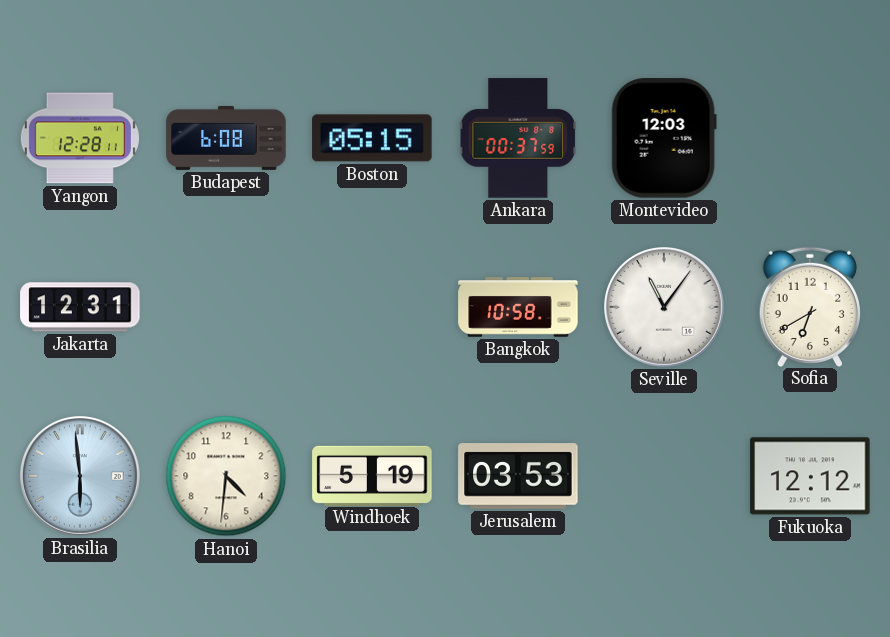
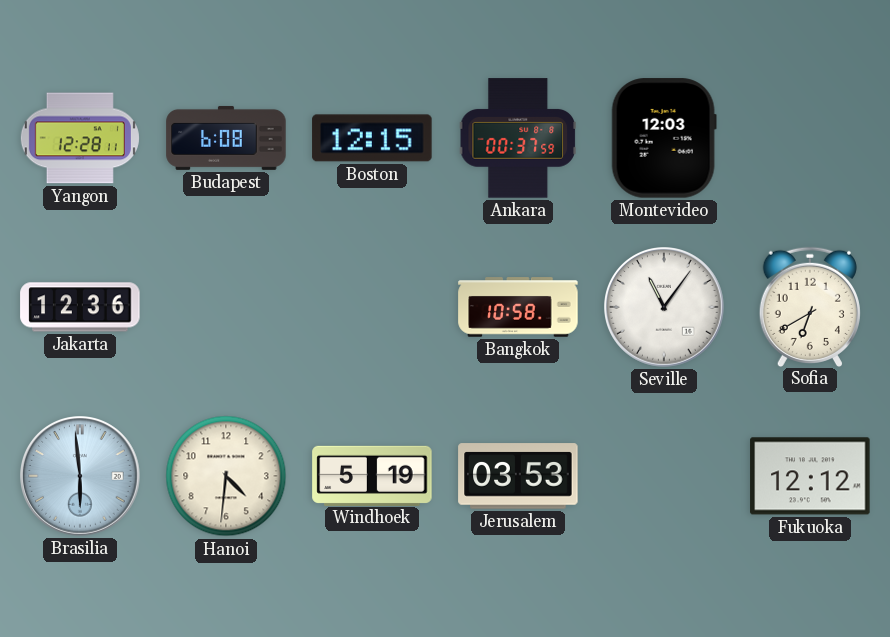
Boston: 05:15 -> 12:15
Jakarta: 12:31 -> 12:36
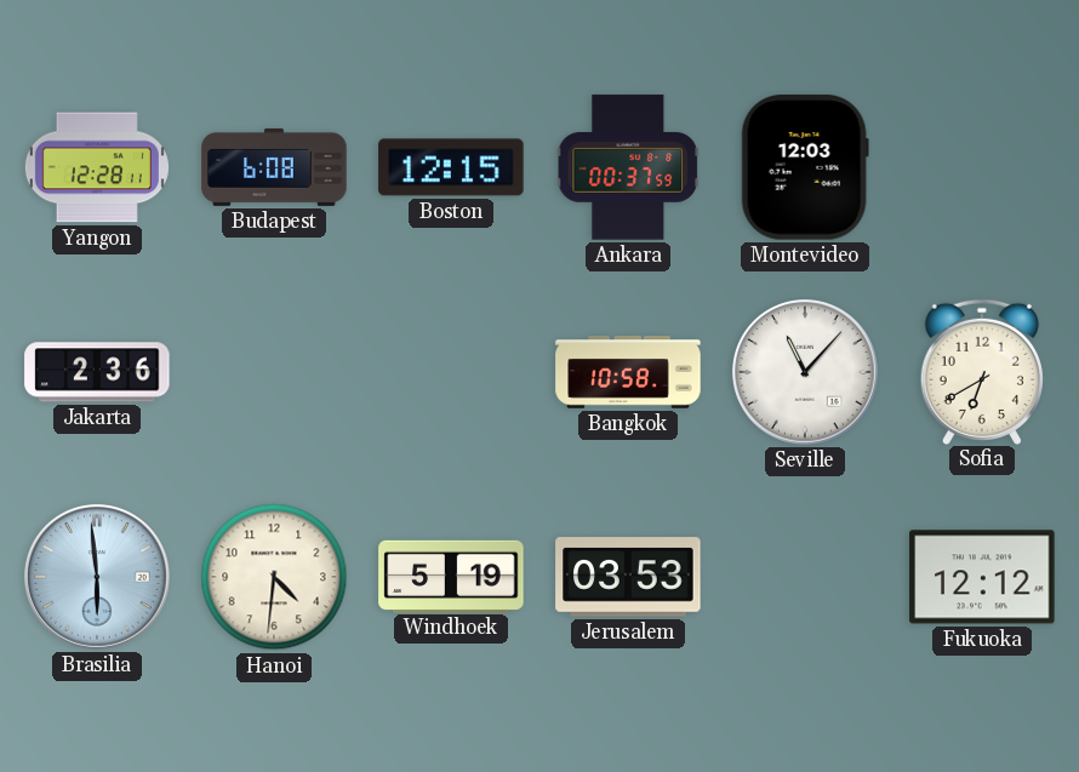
Jakarta: 12:36 -> 2:36
Seville: 11:06 -> 11:07
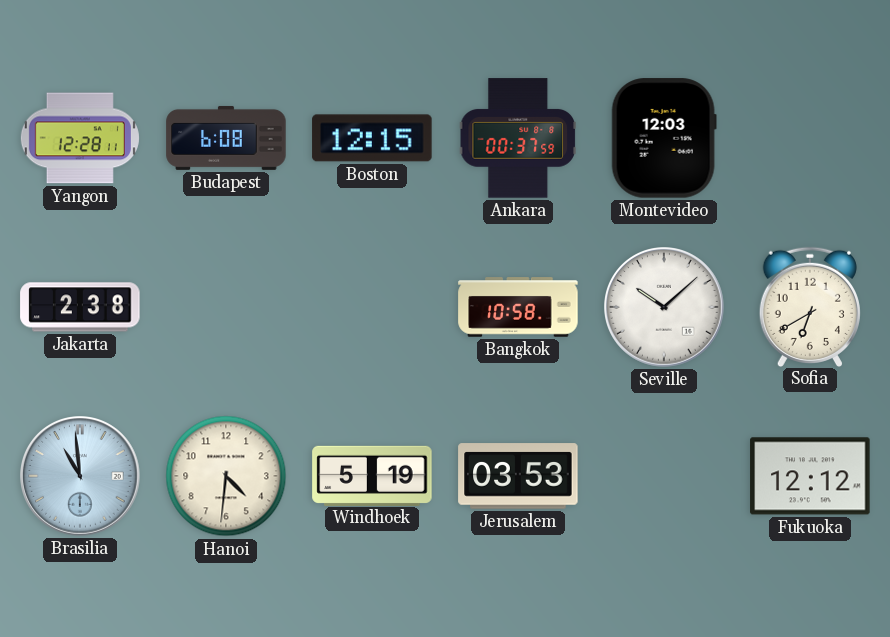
Jakarta: 2:36 -> 2:38
Seville: 11:07 -> 10:08
Brasilia: 5:59 -> 10:59
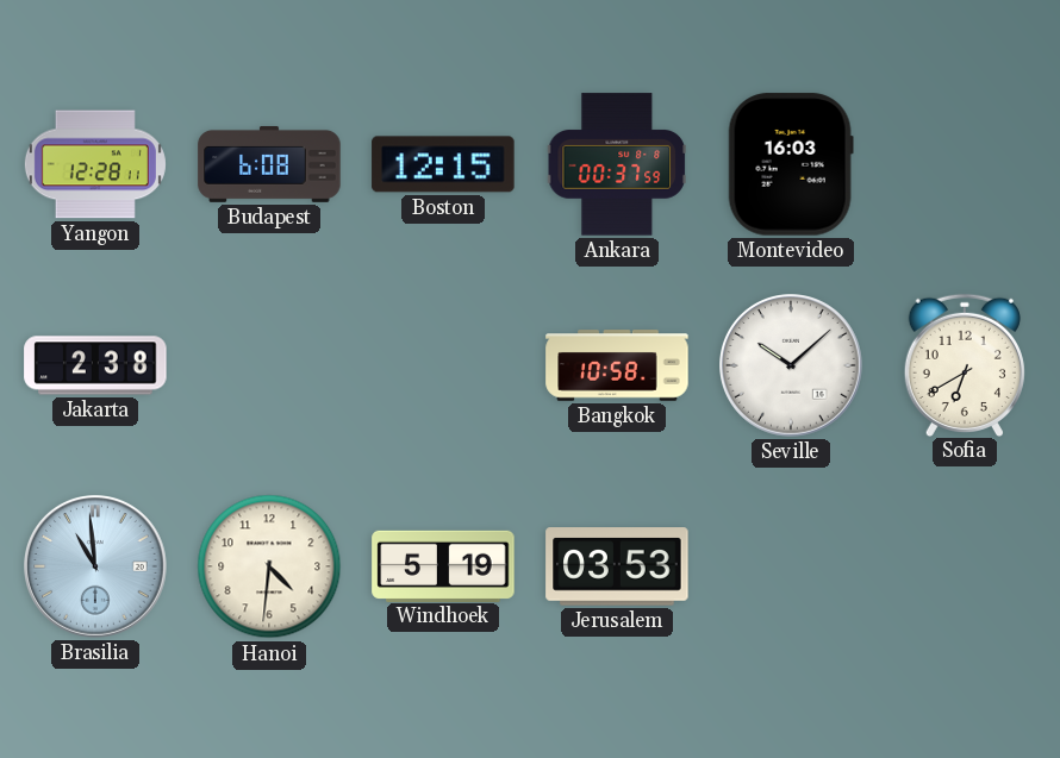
Montevideo: 12:03 -> 16:03
Fukuoka: 12:12 -> none
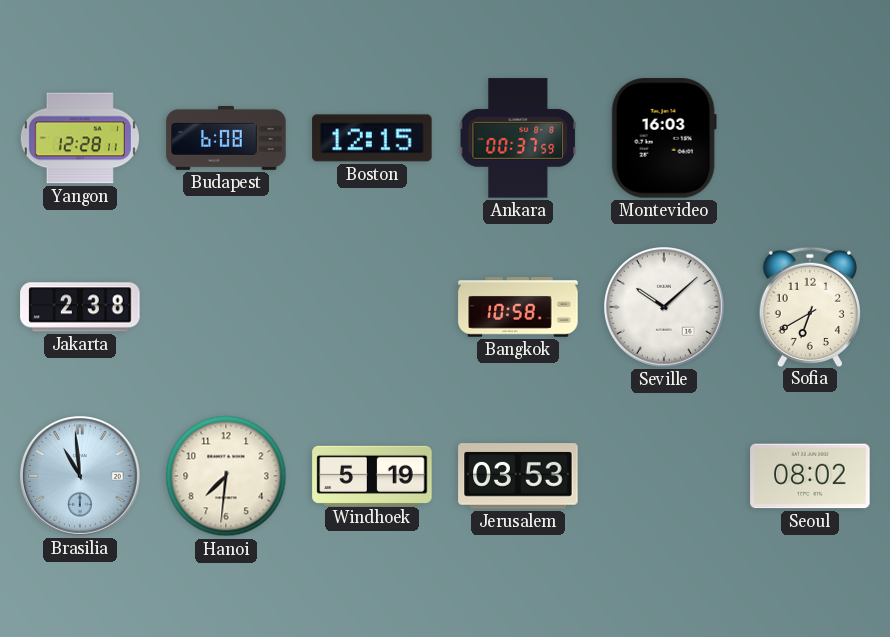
Hanoi: 4:31 -> 7:31
Seoul: none -> 08:02
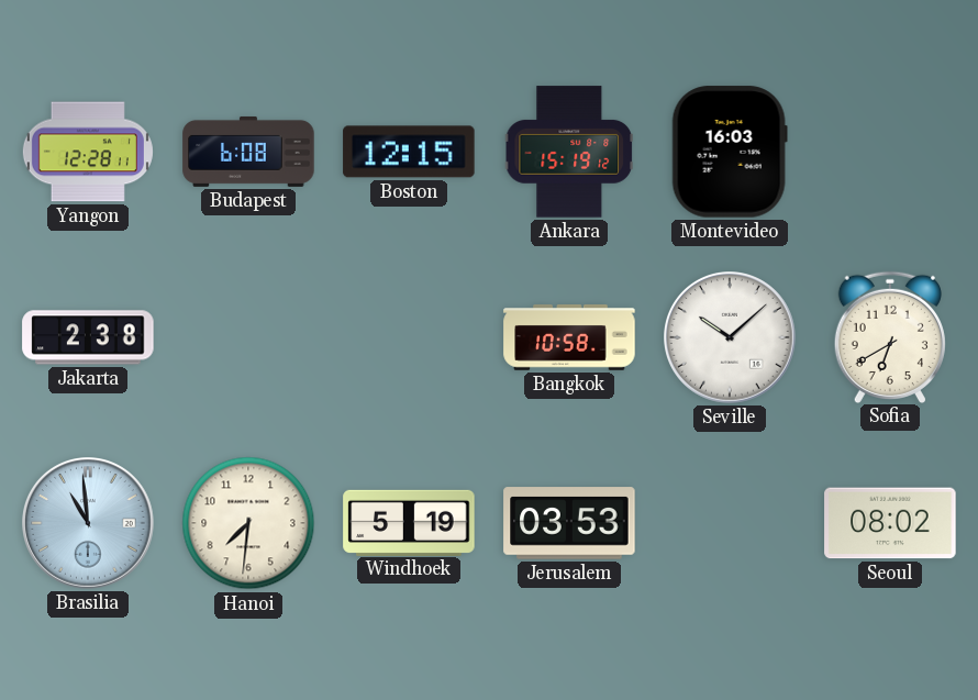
Ankara: 00:37 -> 15:19
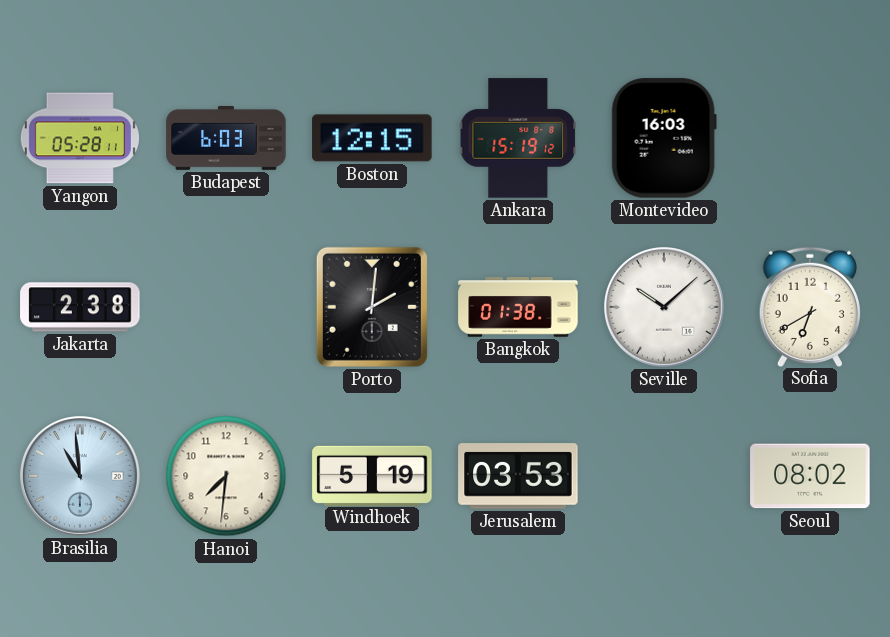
Yangon: 12:28 -> 05:28
Budapest: 6:08 -> 6:03
Porto: none -> 2:01
Bangkok: 10:58 -> 01:38
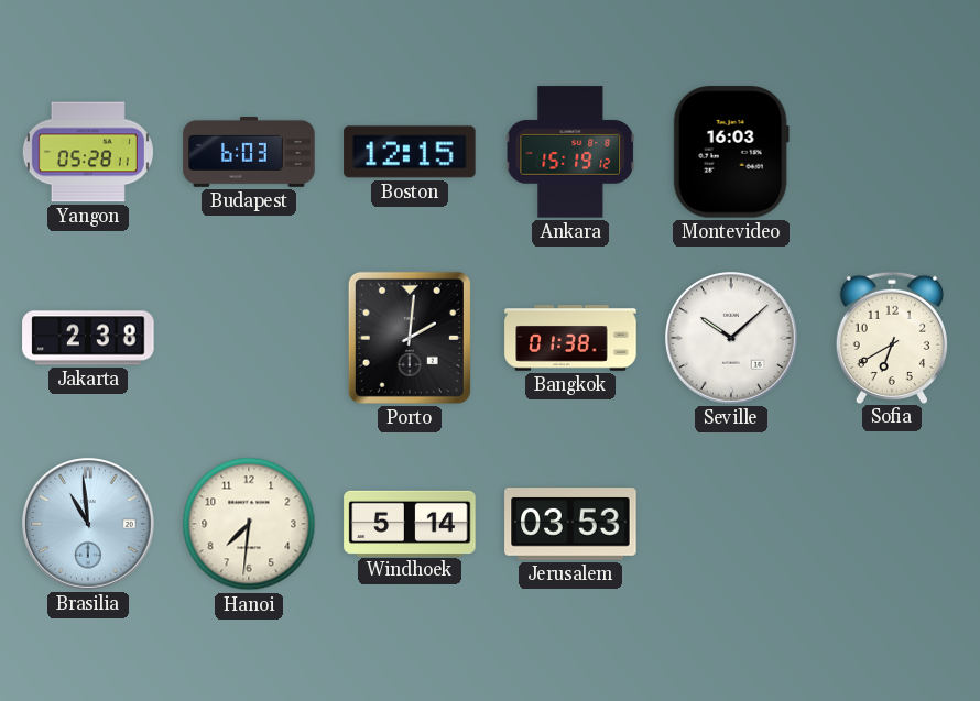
Windhoek: 5:19 -> 5:14
Seoul: 08:02 -> none
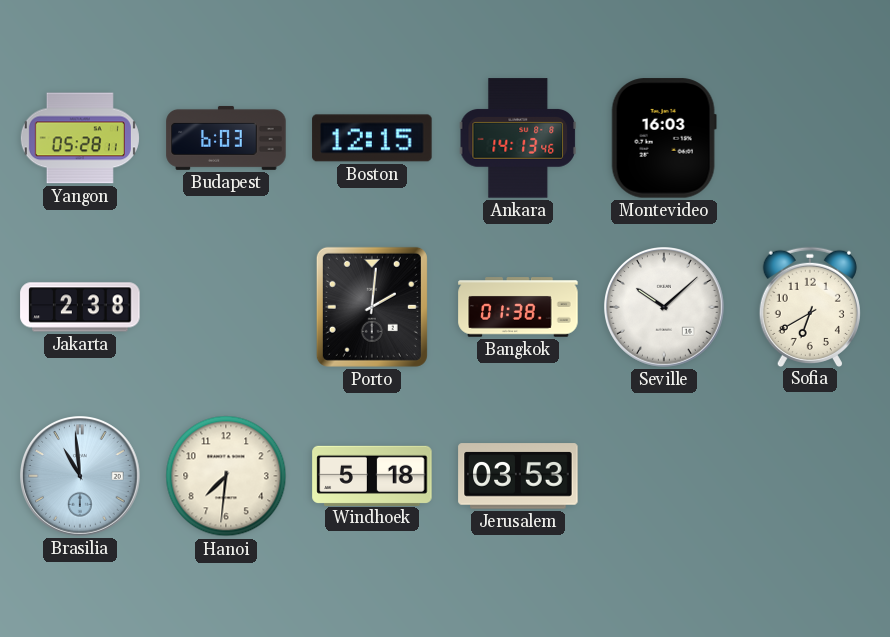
Ankara: 15:19 -> 14:13
Windhoek: 5:14 -> 5:18
